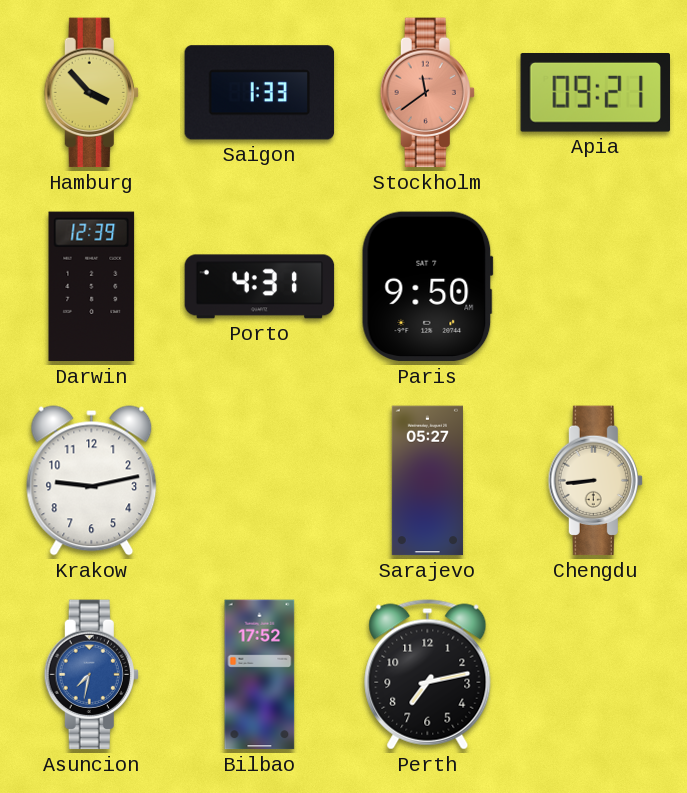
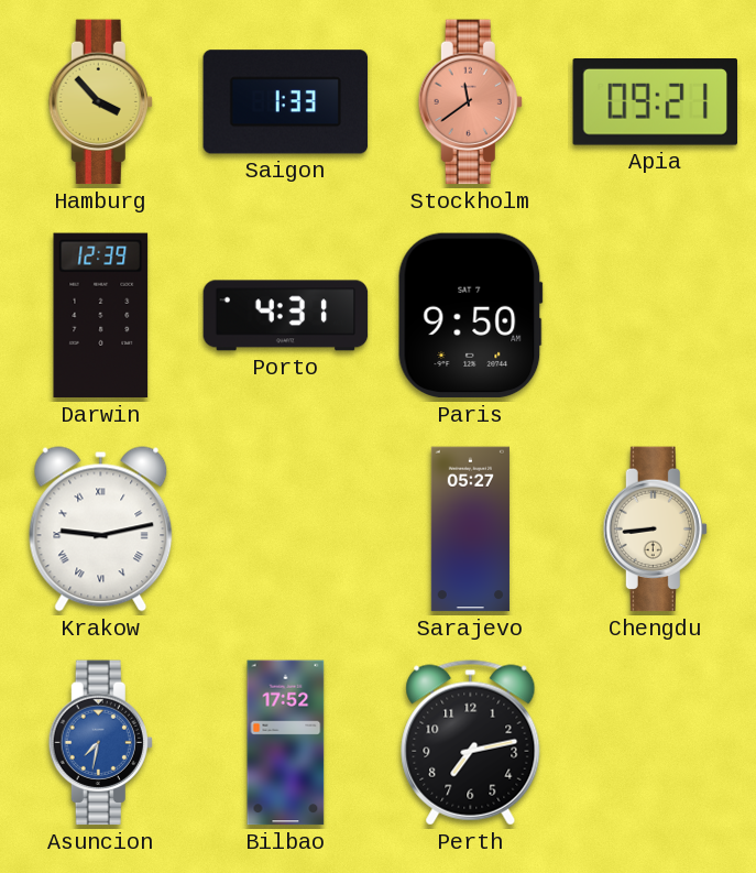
Krakow numerals: Arabic -> Roman
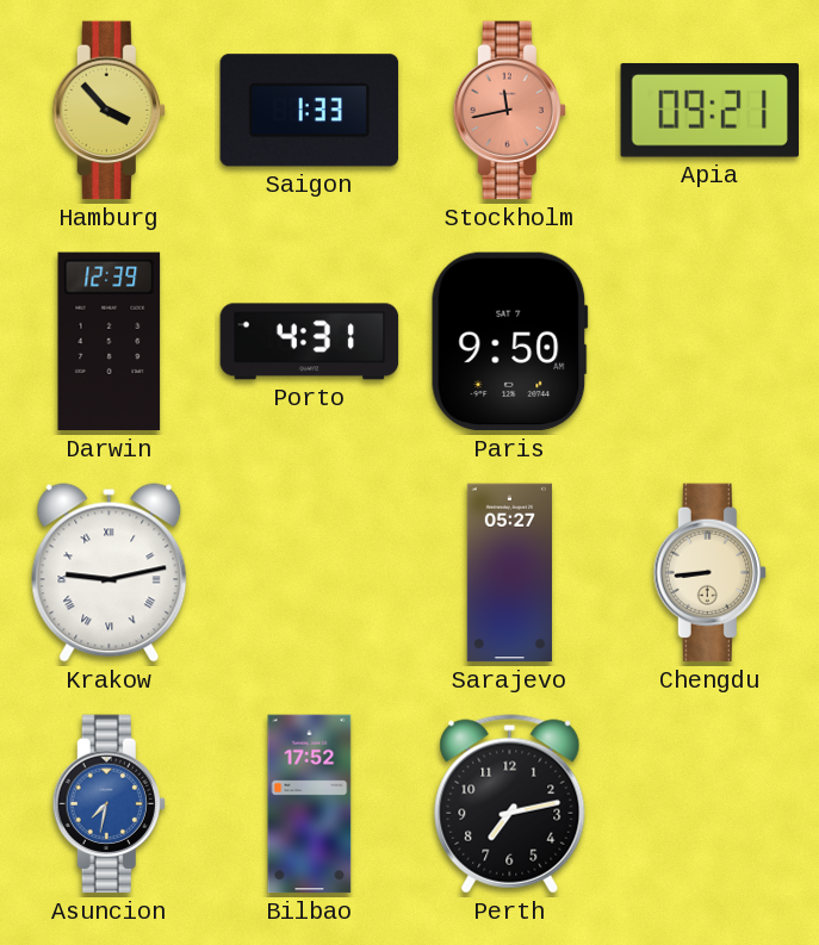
Stockholm: 11:39 -> 11:43
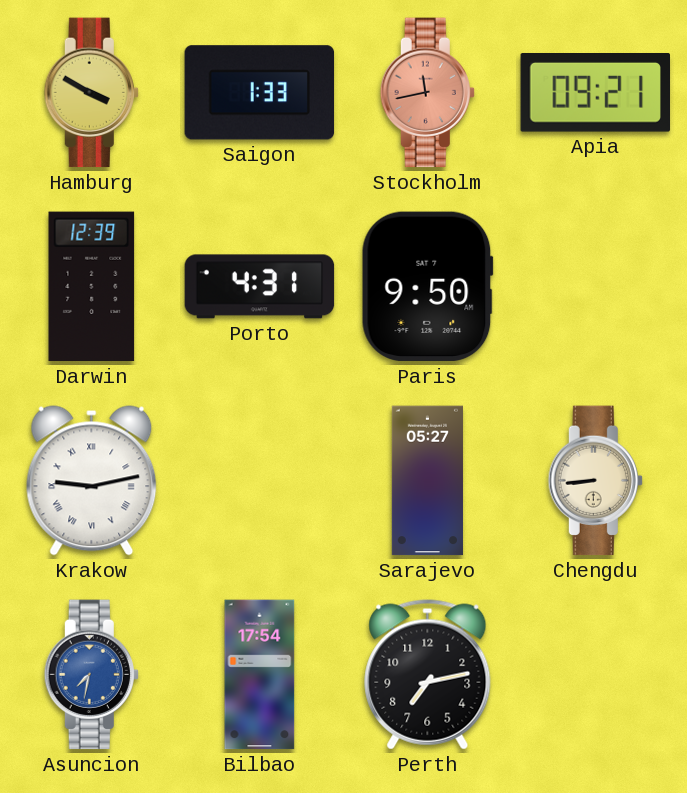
Hamburg: 3:53 -> 3:50
Bilbao: 17:52 -> 17:54
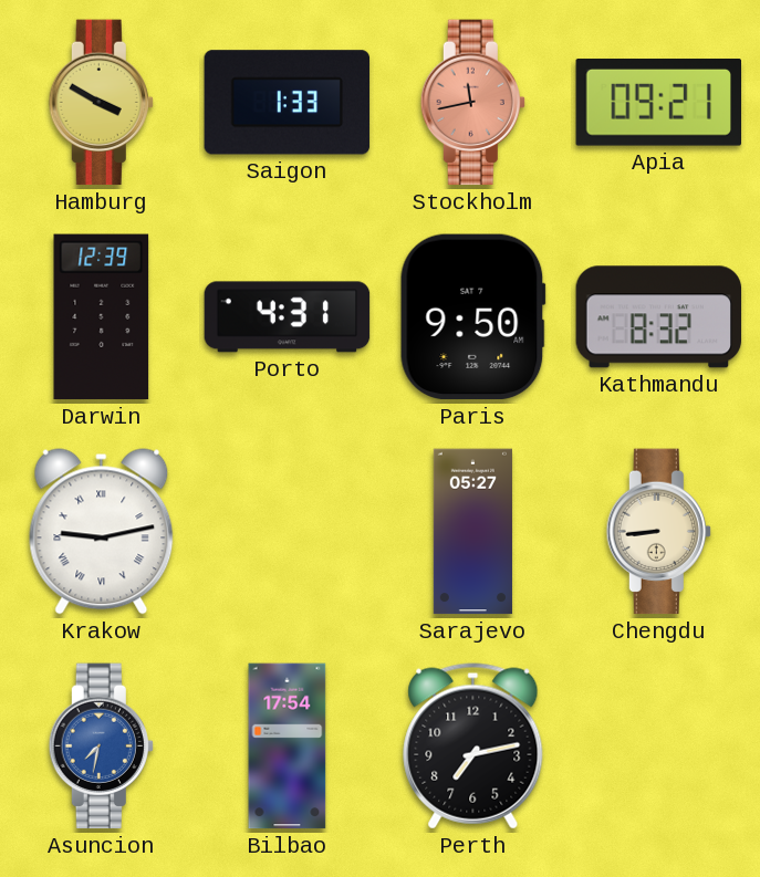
Kathmandu: none -> 8:32
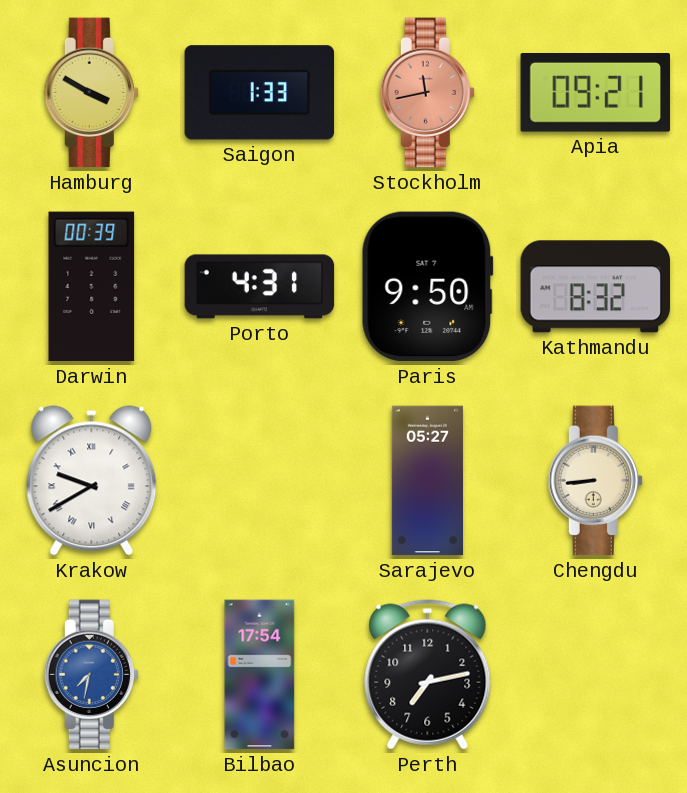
Darwin: 12:39 -> 00:39
Krakow: 9:13 -> 9:40
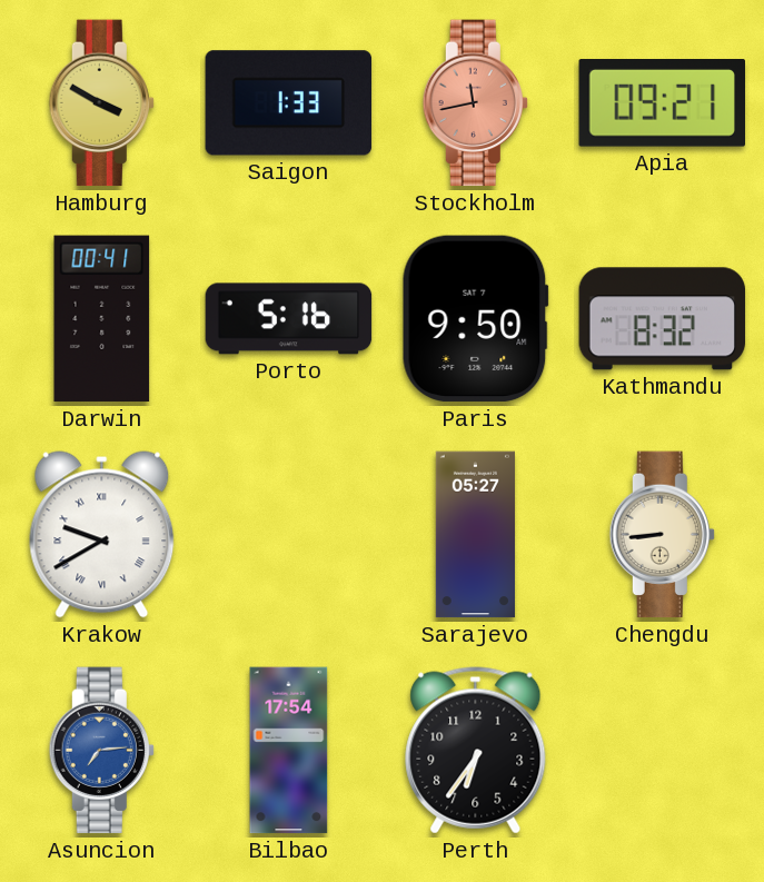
Darwin: 00:39 -> 00:41
Porto: 4:31 -> 5:16
Asuncion: 7:32 -> 7:14
Perth: 7:13 -> 6:36
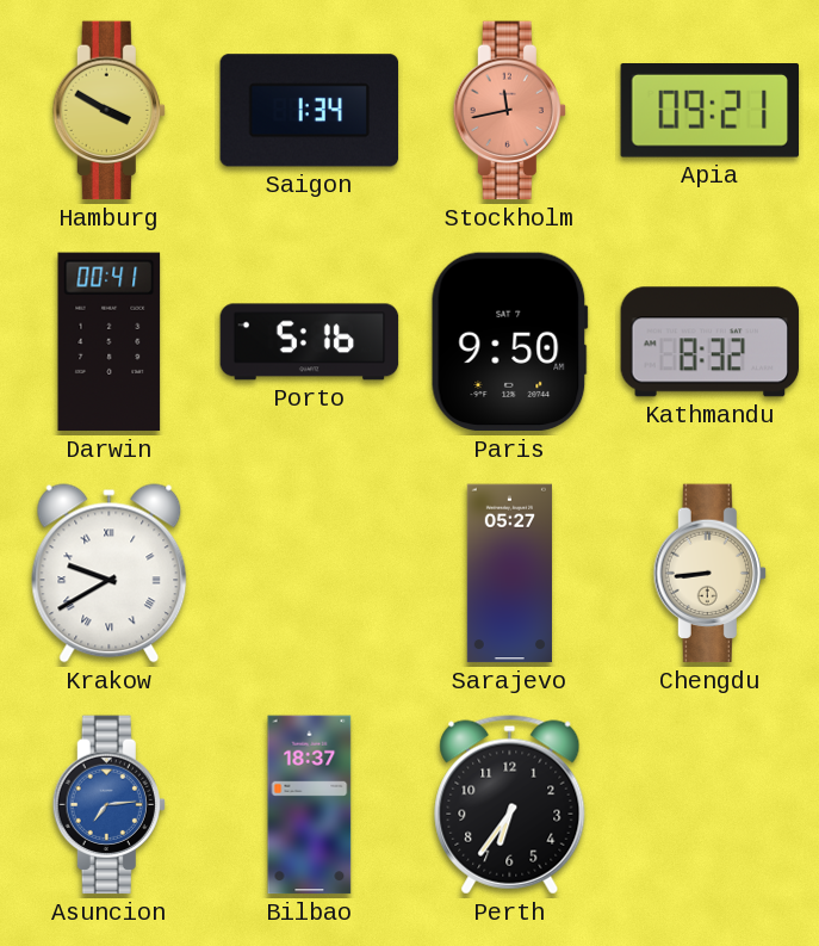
Saigon: 1:33 -> 1:34
Bilbao: 17:54 -> 18:37
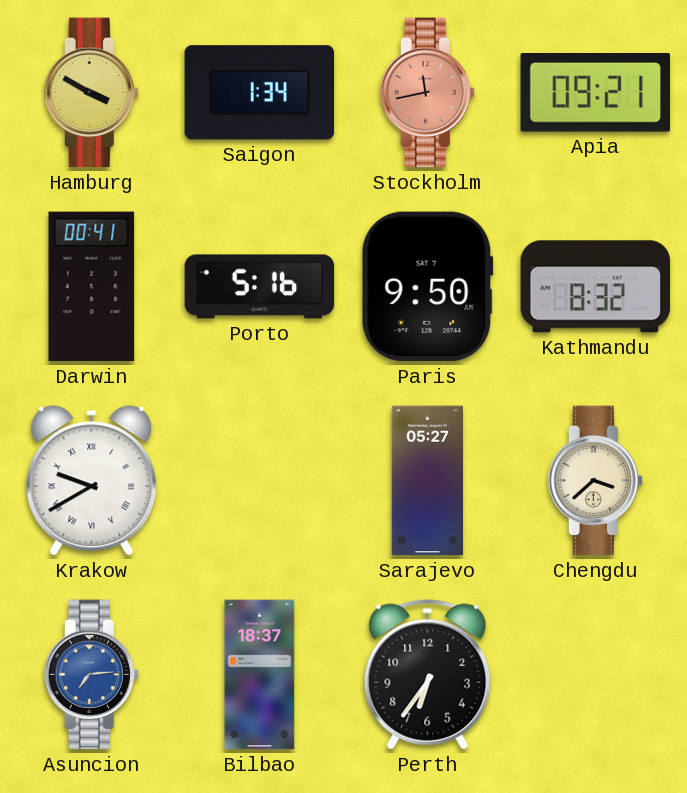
Chengdu: 8:44 -> 3:38
